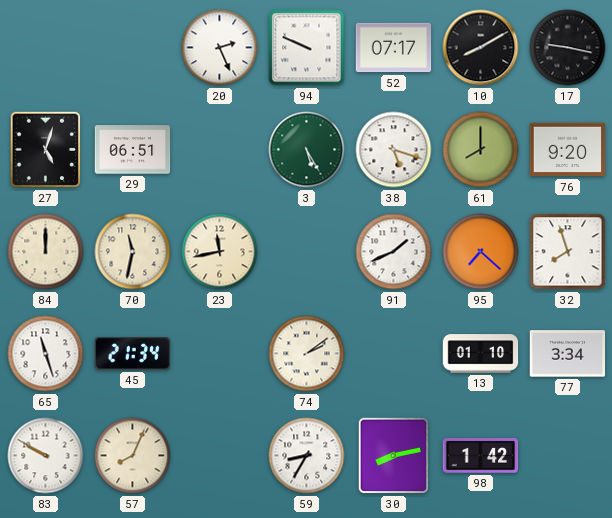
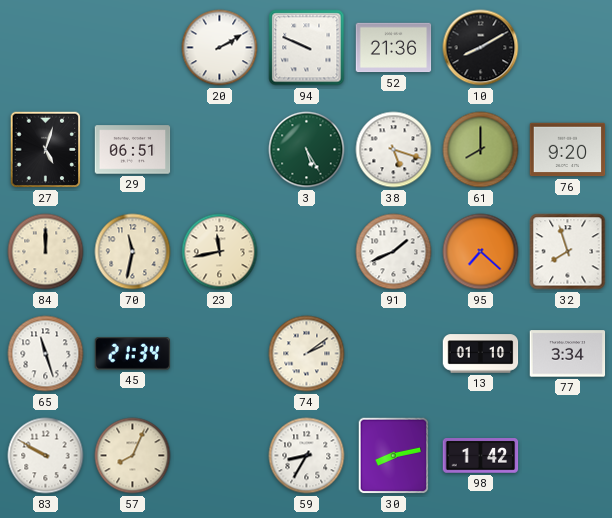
20: 2:26 -> 2:10
52: 07:17 -> 21:36
17: 9:17 -> none
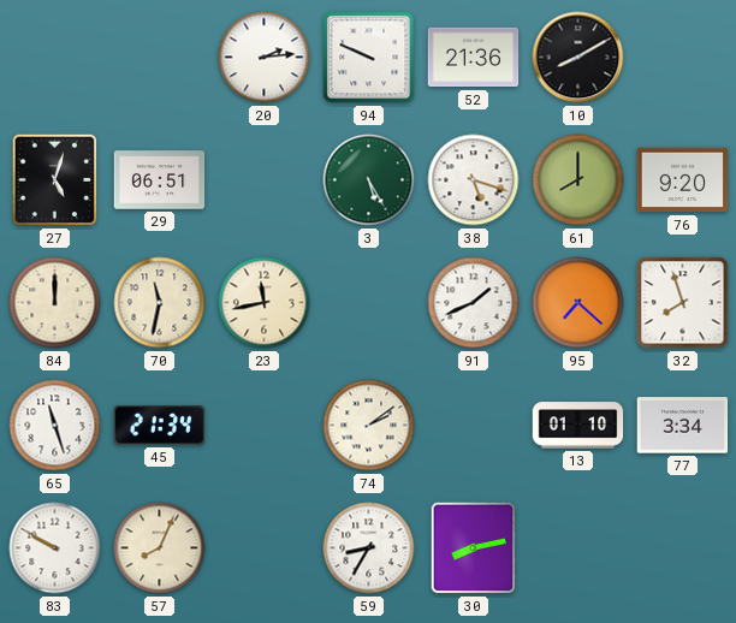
20: 2:10 -> 2:14
98: 1:42 -> none
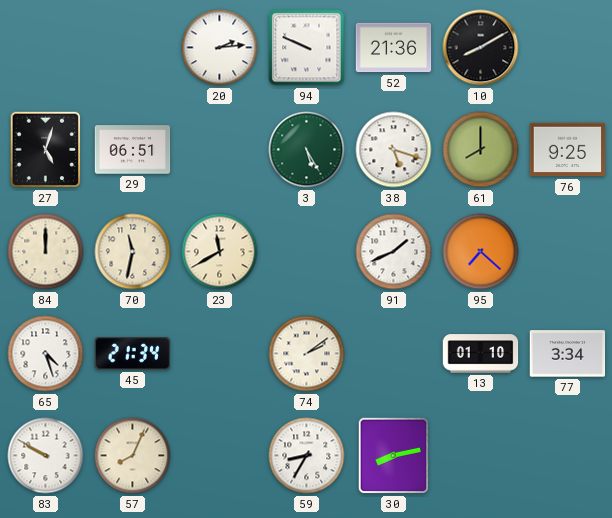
76: 9:20 -> 9:25
23: 11:43 -> 11:40
32: 7:57 -> none
65: 11:27 -> 4:27
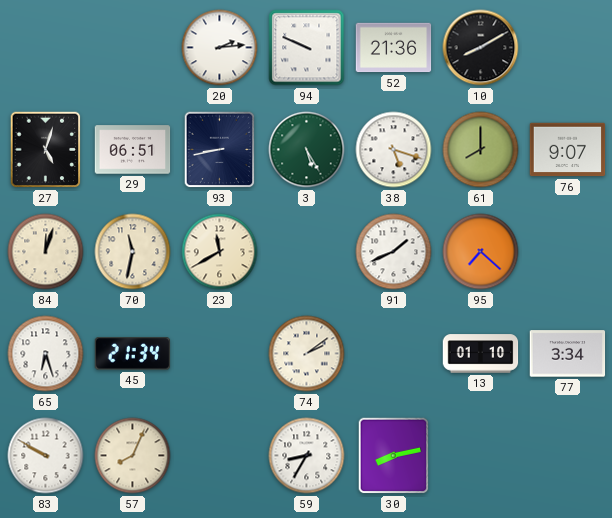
93: none -> 8:43
76: 9:25 -> 9:07
84: 12:00 -> 12:03
65: 4:27 -> 6:27
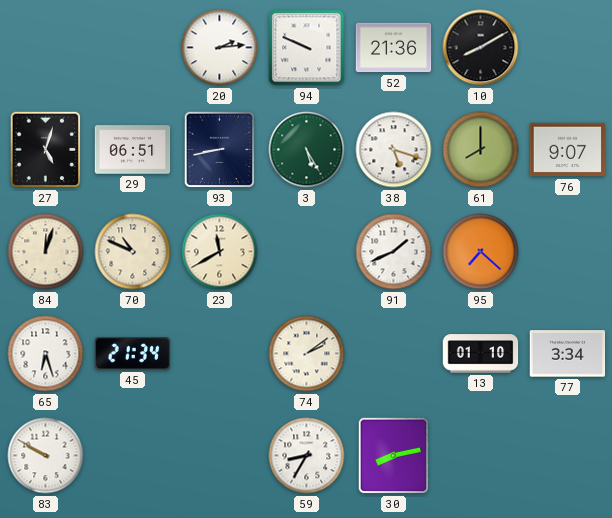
70: 11:32 -> 10:49
57: 8:04 -> none
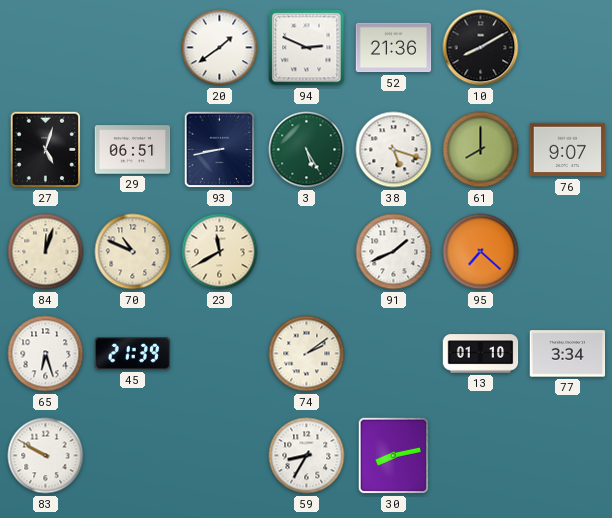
20: 2:14 -> 1:39
94: 9:49 -> 2:49
45: 21:34 -> 21:39
